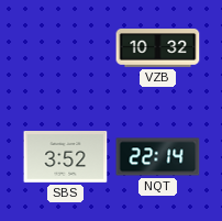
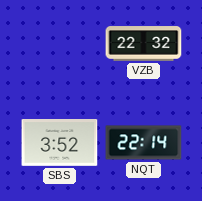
VZB: 10:32 -> 22:32
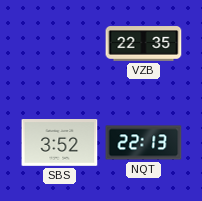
VZB: 22:32 -> 22:35
NQT: 22:14 -> 22:13
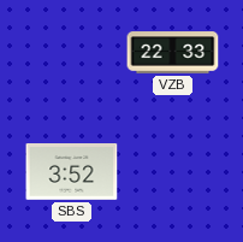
VZB: 22:35 -> 22:33
NQT: 22:13 -> none
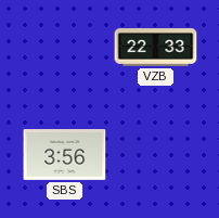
SBS: 3:52 -> 3:56
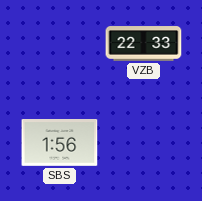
SBS: 3:56 -> 1:56
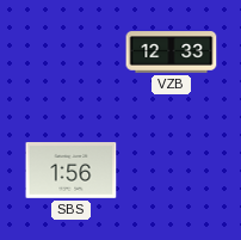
VZB: 22:33 -> 12:33
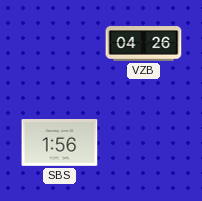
VZB: 12:33 -> 04:26
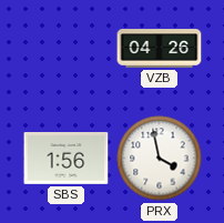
PRX: none -> 3:58
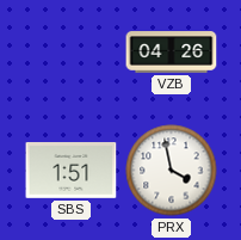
SBS: 1:56 -> 1:51
